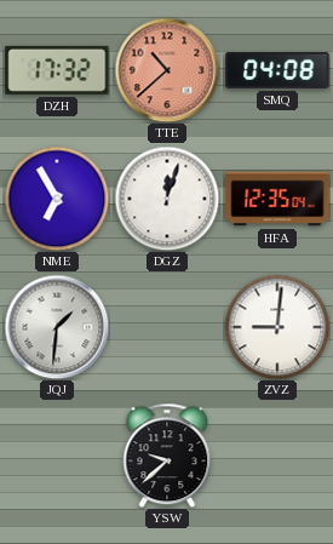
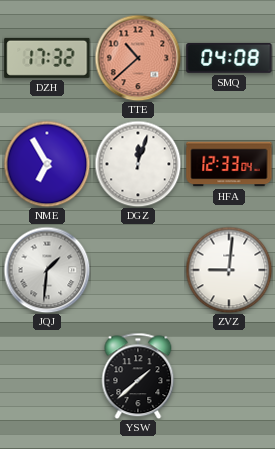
HFA: 12:35 -> 12:33
YSW: 9:38 -> 1:38
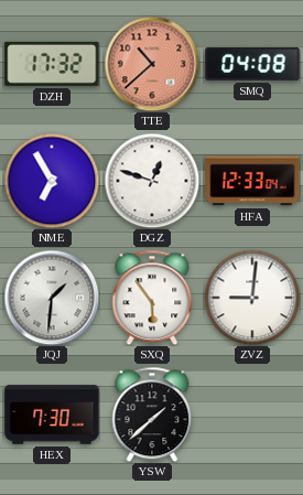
DGZ: 12:03 -> 12:48
SXQ: none -> 5:54
HEX: none -> 7:30
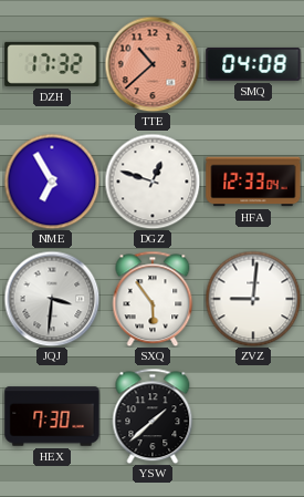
JQJ: 1:31 -> 3:31
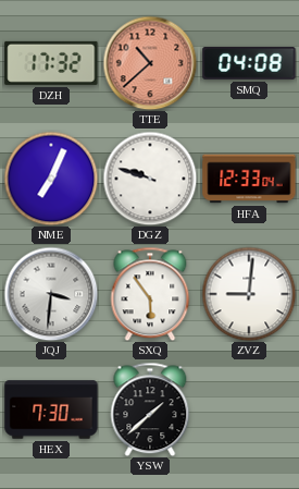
NME: 6:55 -> 7:04
DGZ: 12:48 -> 9:48
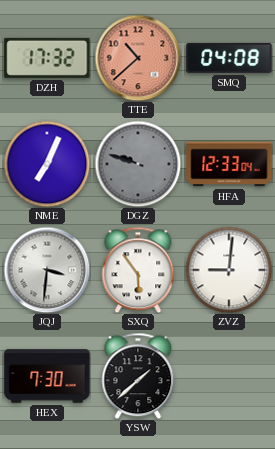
DGZ dial: white -> grey
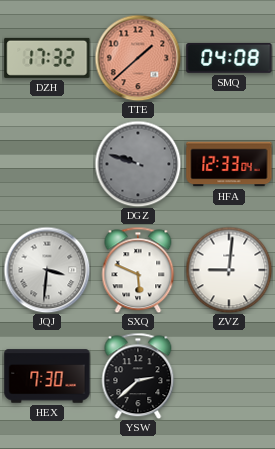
TTE: 10:38 -> 1:38
NME: 7:04 -> none
SXQ: 5:54 -> 5:49
YSW: 1:38 -> 2:38
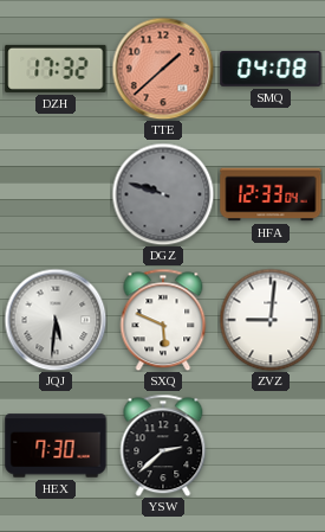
JQJ: 3:31 -> 5:31
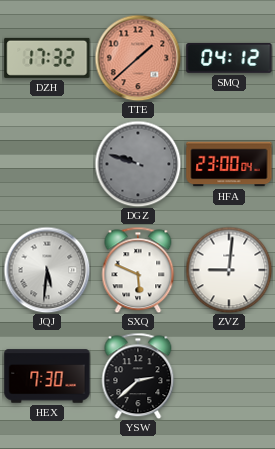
SMQ: 04:08 -> 04:12
HFA: 12:33 -> 23:00
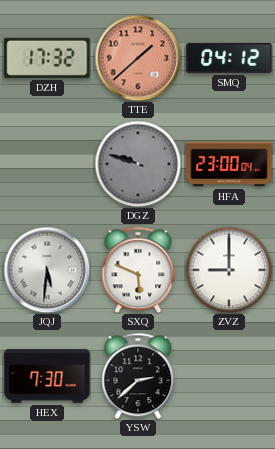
ZVZ: 9:01 -> 9:00
